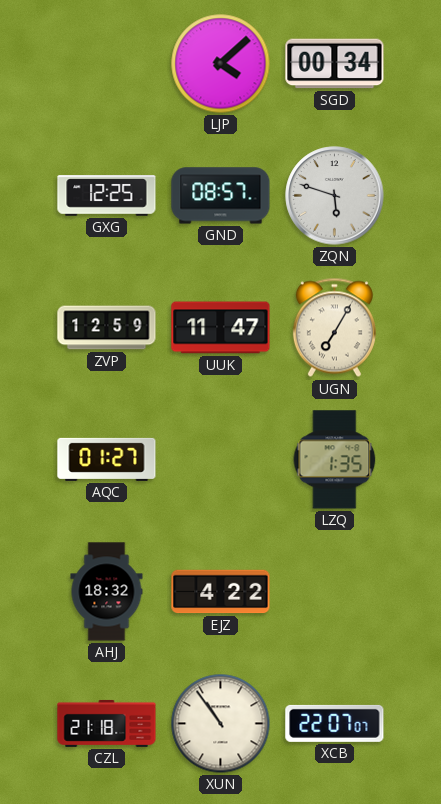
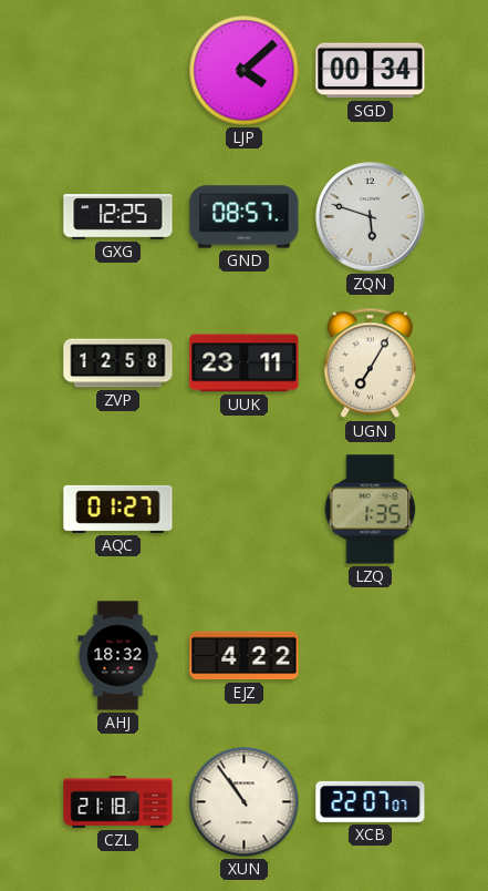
ZVP: 12:59 -> 12:58
UUK: 11:47 -> 23:11
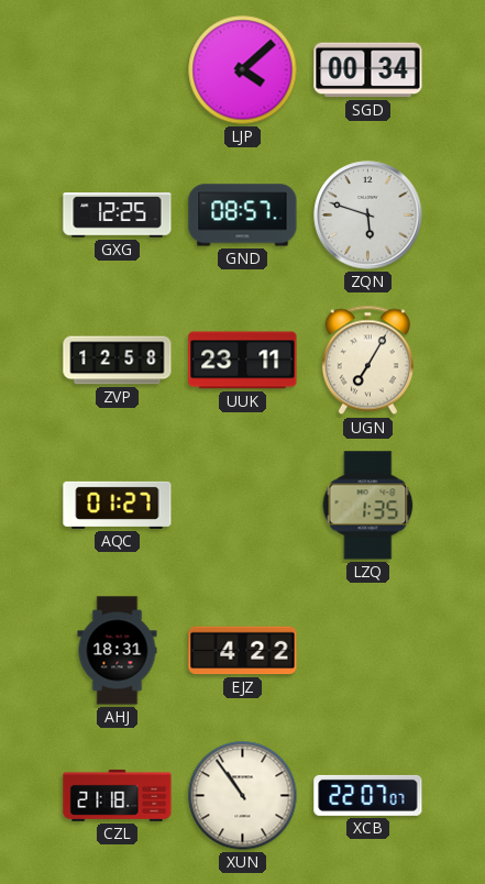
AHJ: 18:32 -> 18:31
